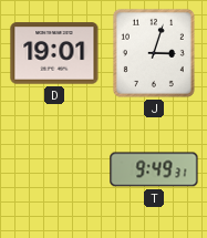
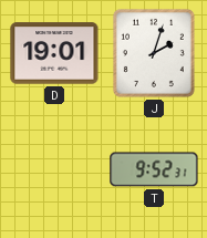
J: 3:03 -> 2:03
T: 9:49 -> 9:52
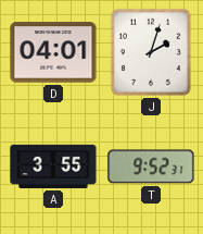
D: 19:01 -> 04:01
A: none -> 3:55
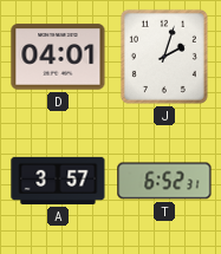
A: 3:55 -> 3:57
T: 9:52 -> 6:52
